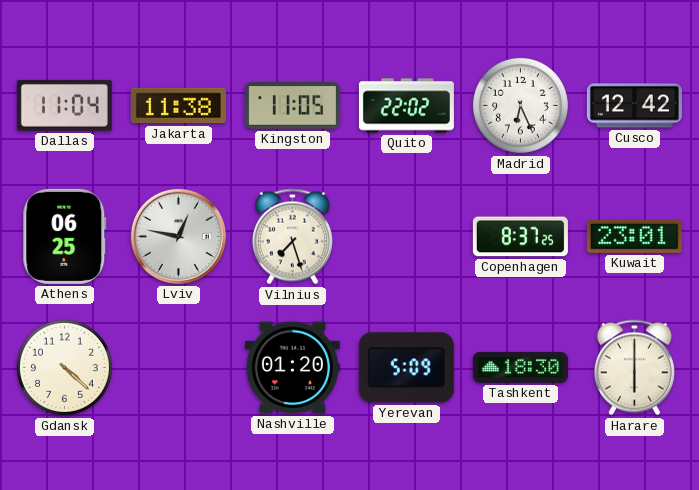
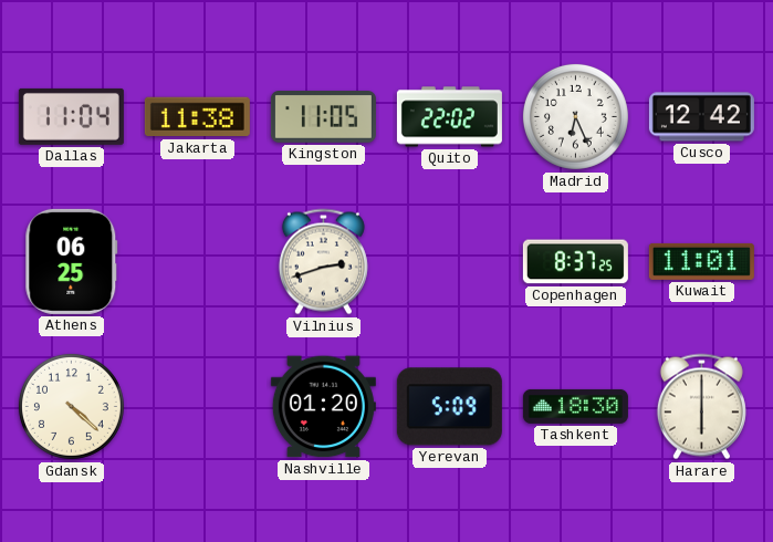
Lviv: 12:47 -> none
Vilnius: 7:27 -> 2:42
Kuwait: 23:01 -> 11:01
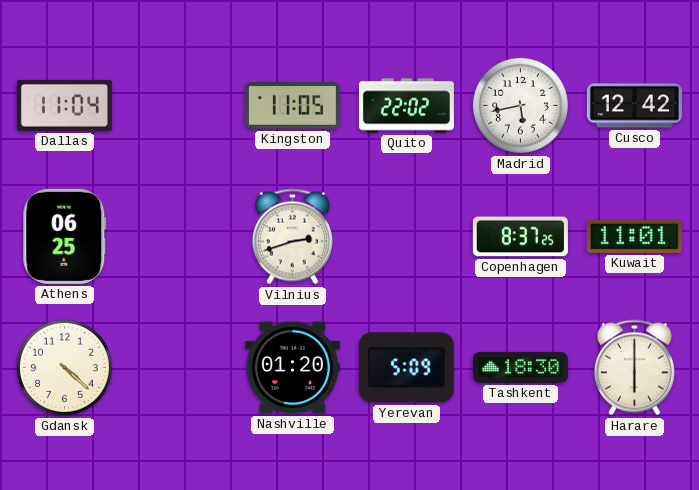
Jakarta: 11:38 -> none
Madrid: 6:26 -> 5:43
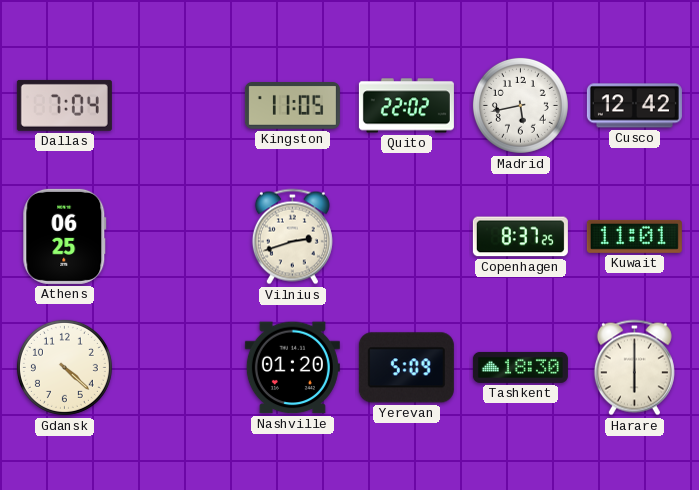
Dallas: 11:04 -> 7:04
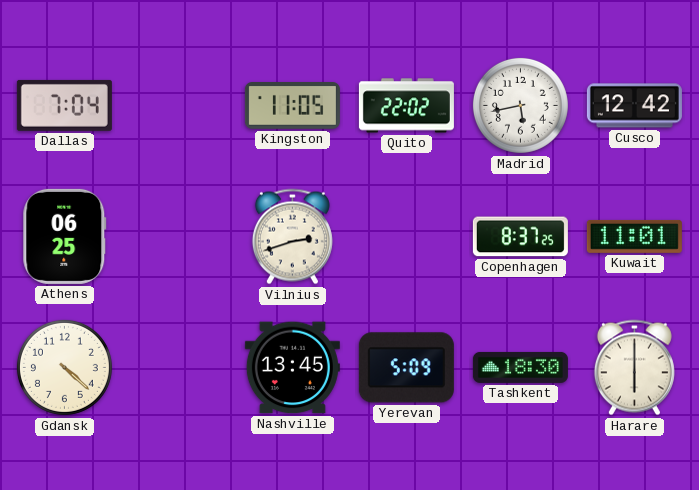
Nashville: 01:20 -> 13:45
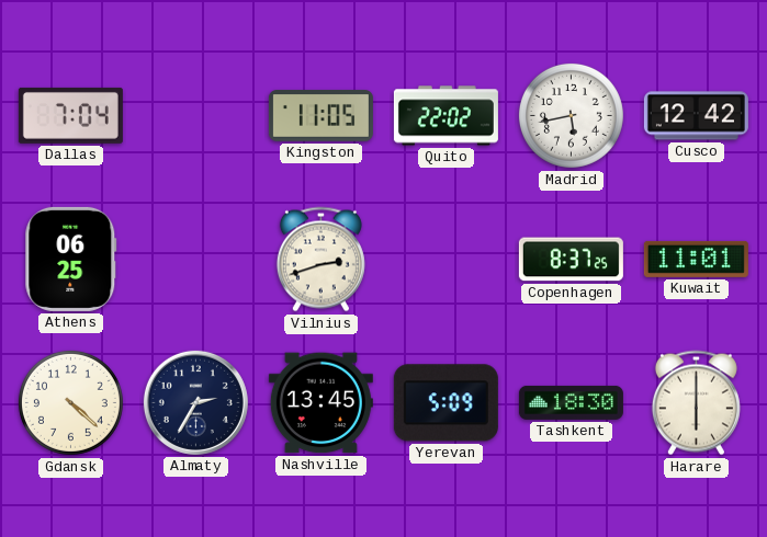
Almaty: none -> 2:35
